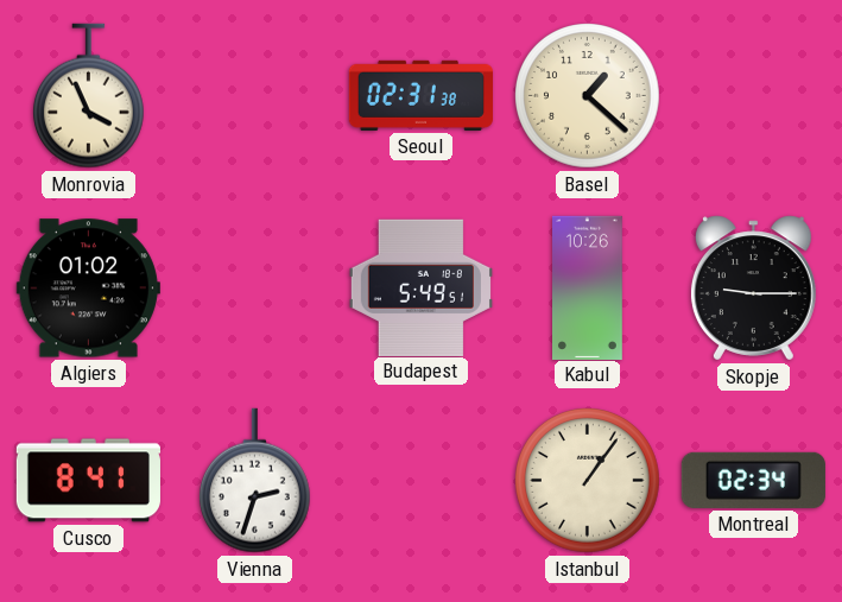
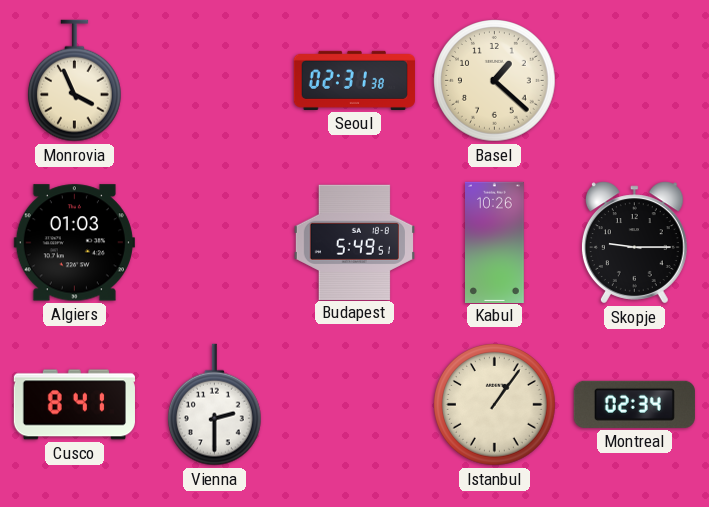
Algiers: 01:02 -> 01:03
Vienna: 2:33 -> 2:30
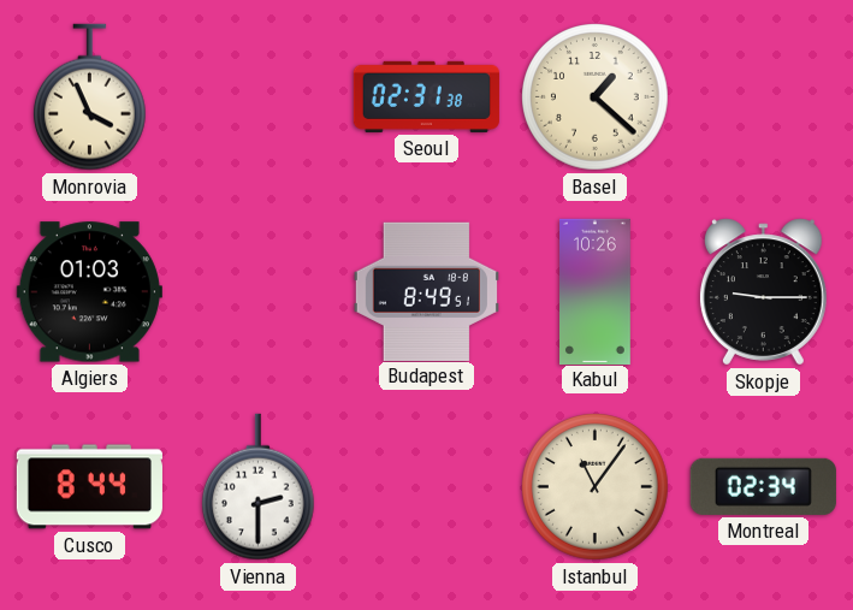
Budapest: 5:49 -> 8:49
Cusco: 8:41 -> 8:44
Istanbul: 1:06 -> 11:06
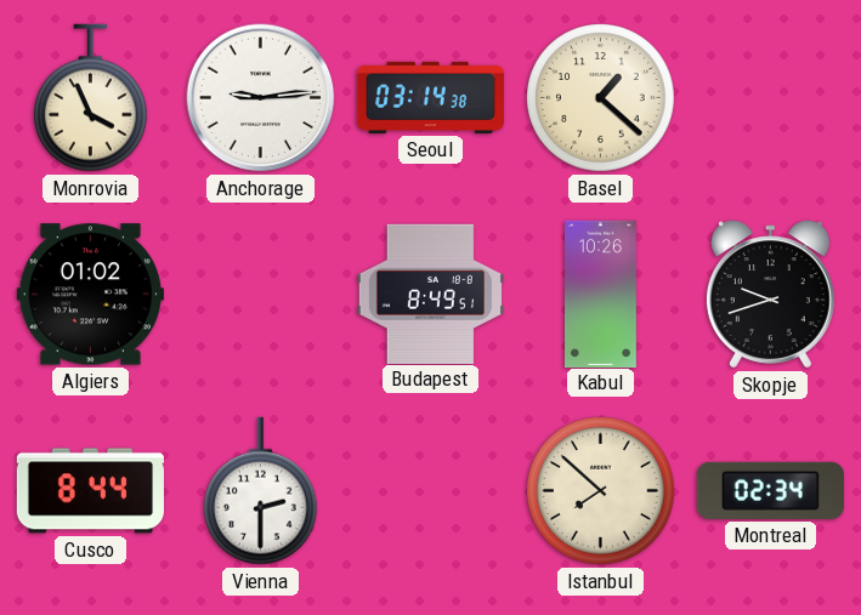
Anchorage: none -> 9:14
Seoul: 02:31 -> 03:14
Algiers: 01:03 -> 01:02
Skopje: 9:15 -> 9:42
Istanbul: 11:06 -> 7:52
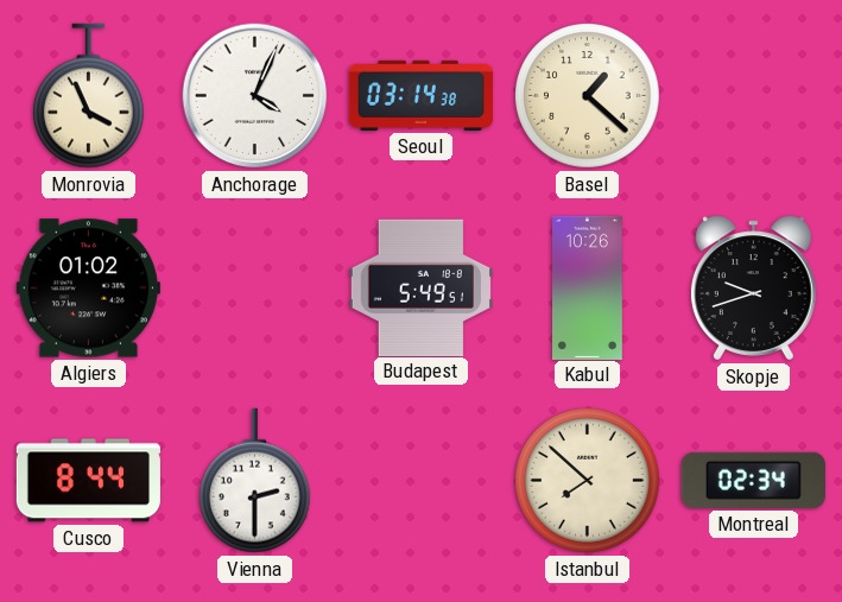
Anchorage: 9:14 -> 4:04
Budapest: 8:49 -> 5:49
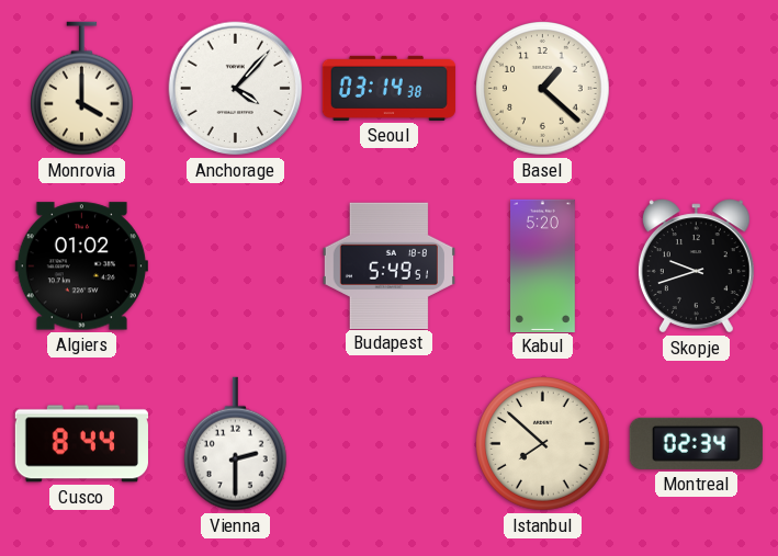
Monrovia: 3:56 -> 4:00
Anchorage: 4:04 -> 4:07
Kabul: 10:26 -> 5:20
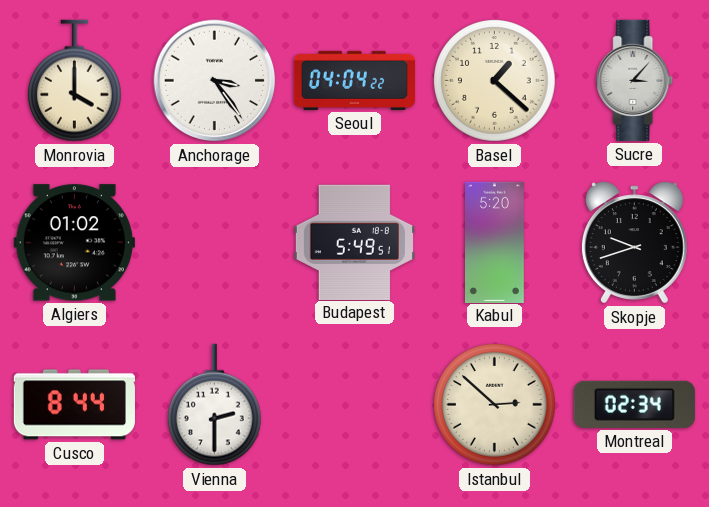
Anchorage: 4:07 -> 3:24
Seoul: 03:14 -> 04:04
Sucre: none -> 3:07
Istanbul: 7:52 -> 2:52
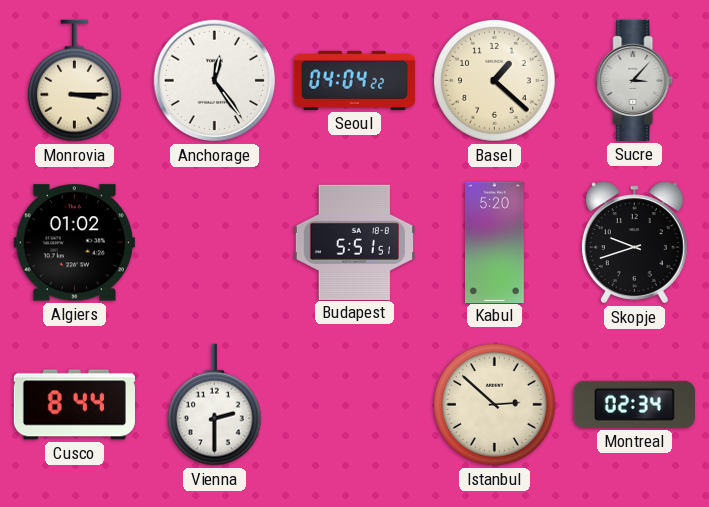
Monrovia: 4:00 -> 3:15
Anchorage: 3:24 -> 12:24
Budapest: 5:49 -> 5:51
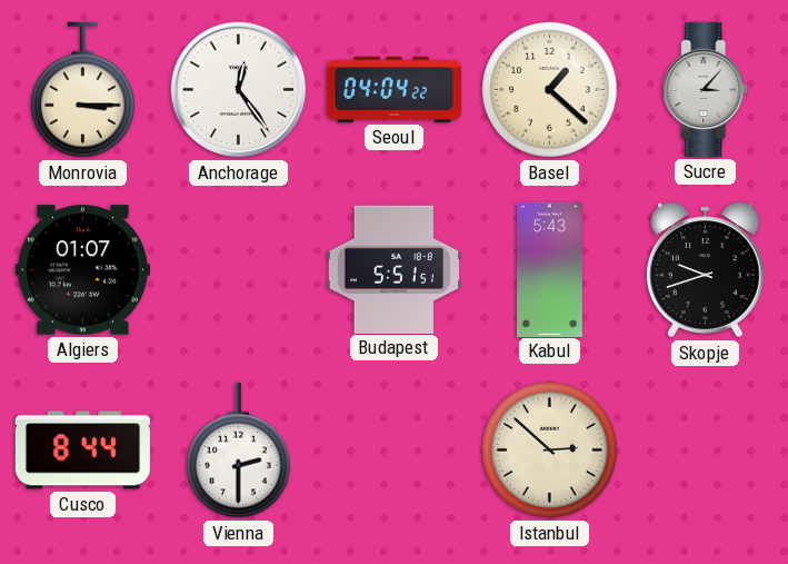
Algiers: 01:02 -> 01:07
Kabul: 5:20 -> 5:43
Montreal: 02:34 -> none
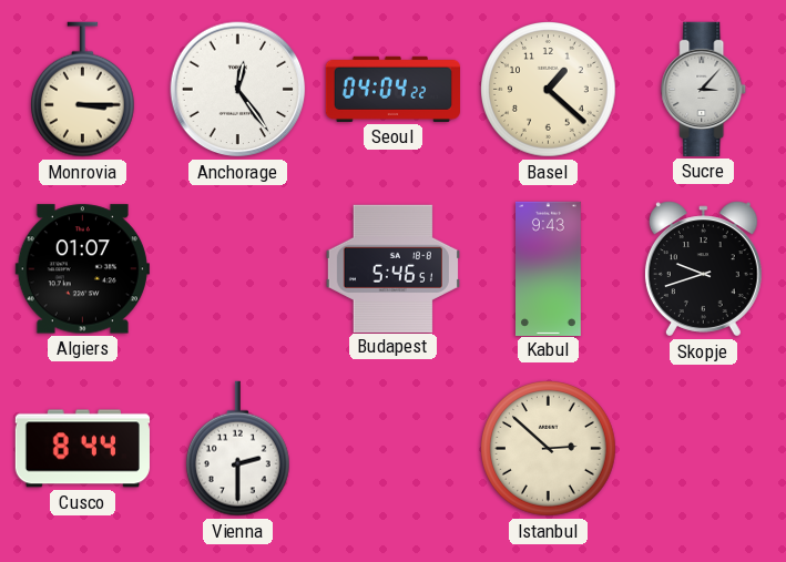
Budapest: 5:51 -> 5:46
Kabul: 5:43 -> 9:43
